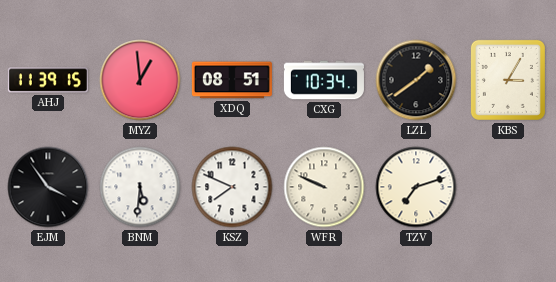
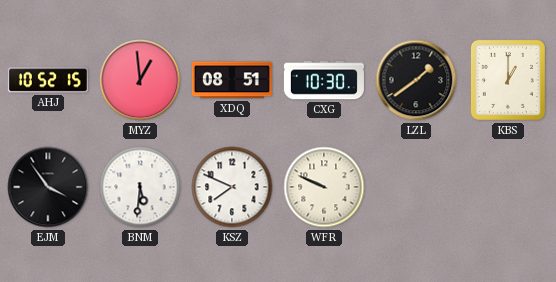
AHJ: 11:39 -> 10:52
CXG: 10:34 -> 10:30
KBS: 3:05 -> 1:00
TZV: 7:12 -> none
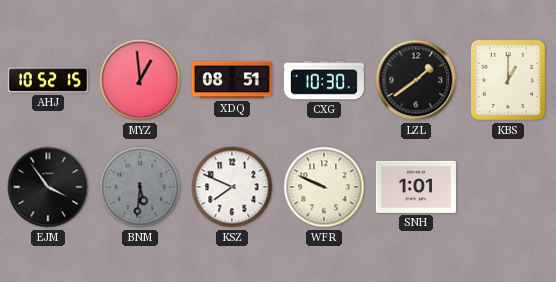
BNM dial: white -> grey
SNH: none -> 1:01
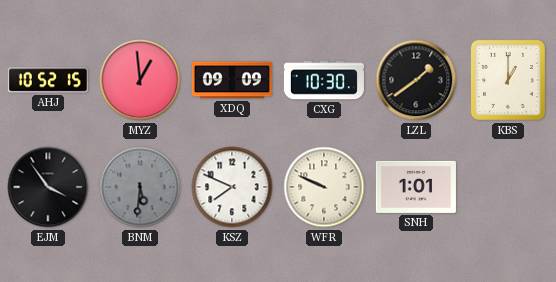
XDQ: 08:51 -> 09:09
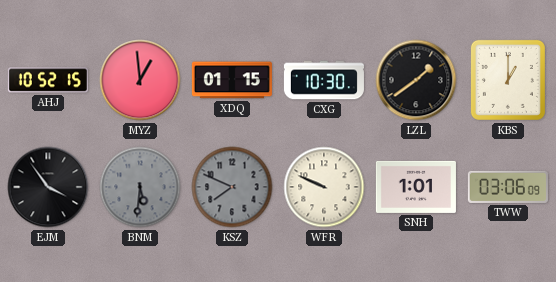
XDQ: 09:09 -> 01:15
KSZ dial: white -> grey
TWW: none -> 03:06
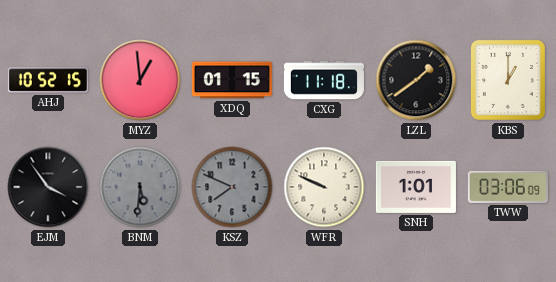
CXG: 10:30 -> 11:18
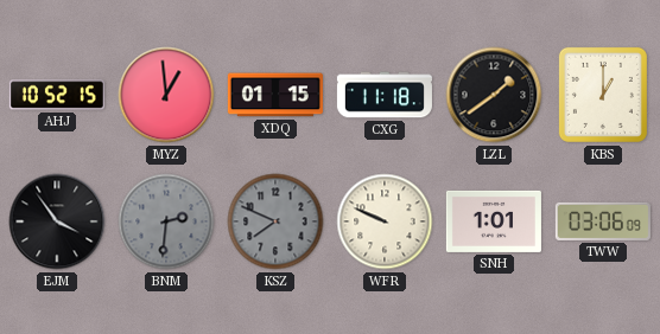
BNM: 5:31 -> 2:31
